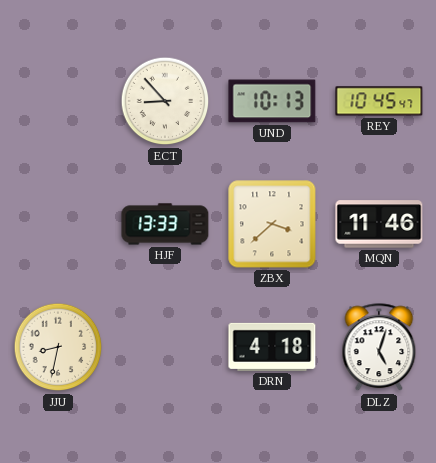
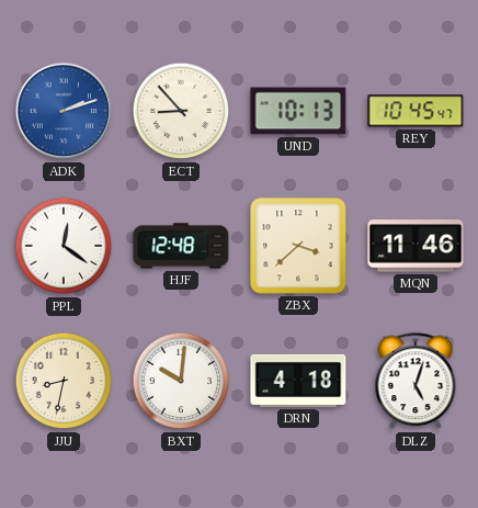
ADK: none -> 2:12
PPL: none -> 12:21
HJF: 13:33 -> 12:48
BXT: none -> 10:01
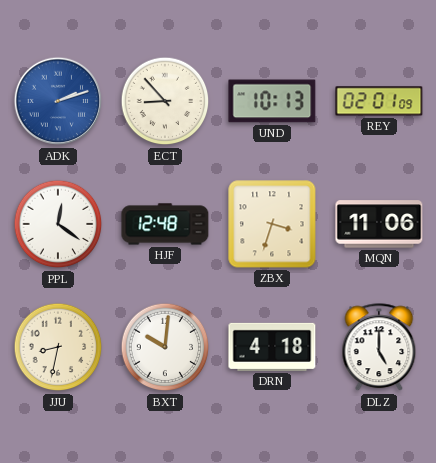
REY: 10:45 -> 02:01
ZBX: 3:38 -> 3:33
MQN: 11:46 -> 11:06
DLZ: 5:03 -> 5:00
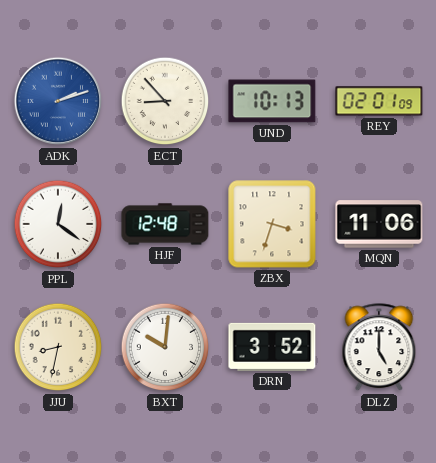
DRN: 4:18 -> 3:52
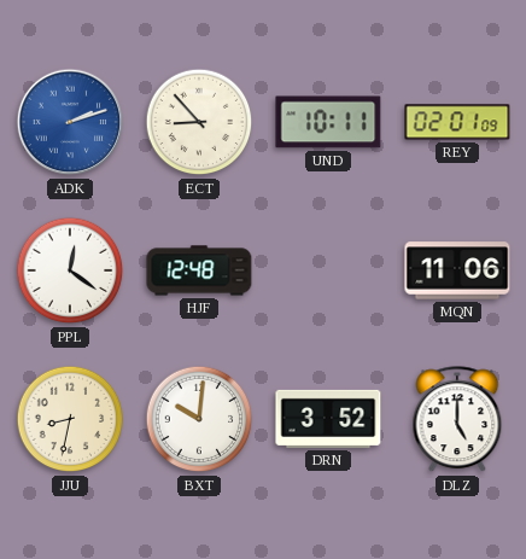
UND: 10:13 -> 10:11
ZBX: 3:33 -> none
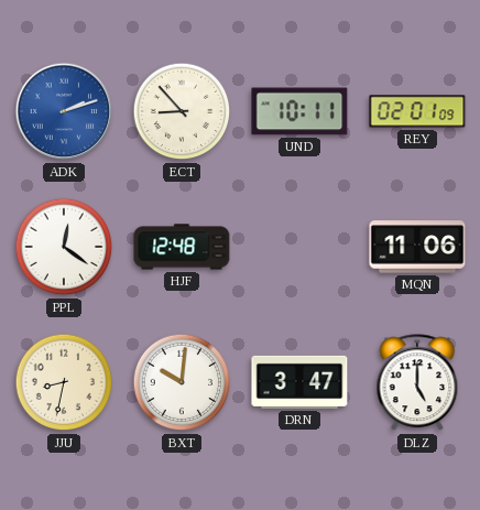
DRN: 3:52 -> 3:47
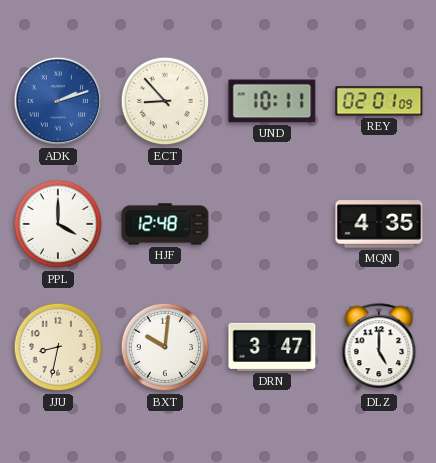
PPL: 12:21 -> 4:00
MQN: 11:06 -> 4:35
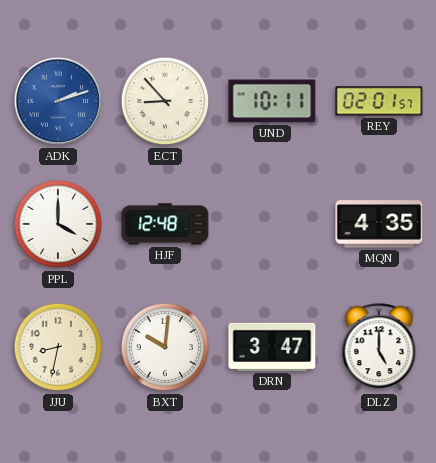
REY: 02:01:09 -> 02:01:57
